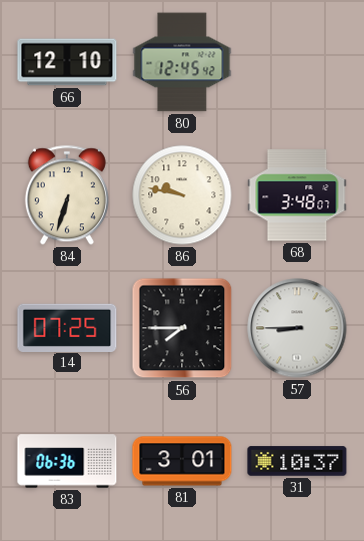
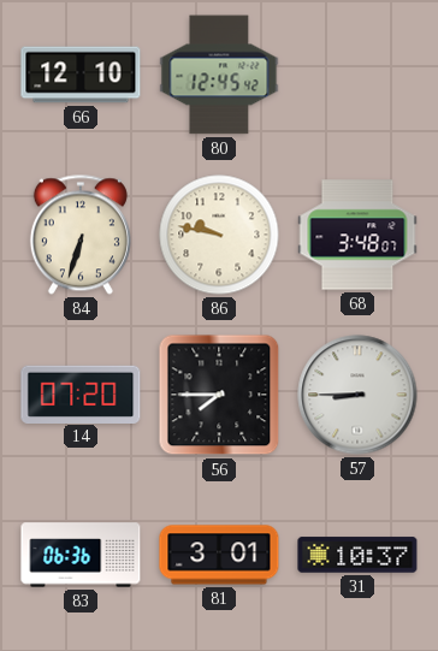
14: 07:25 -> 07:20
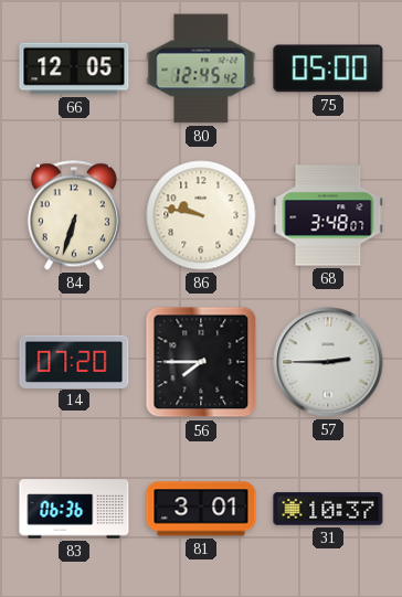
66: 12:10 -> 12:05
75: none -> 05:00
57: 8:45 -> 2:45
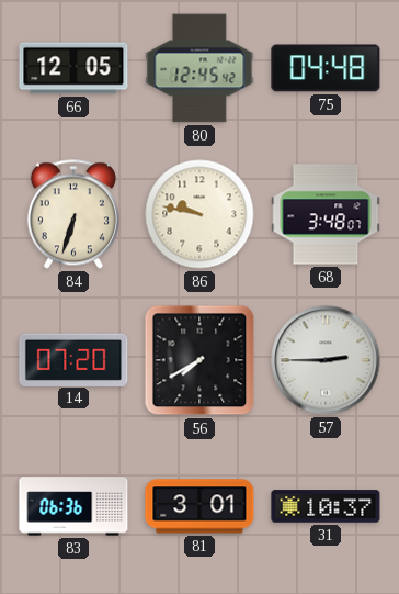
75: 05:00 -> 04:48
56: 7:45 -> 7:40
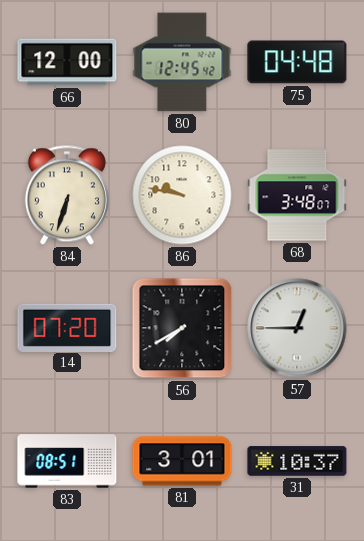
66: 12:05 -> 12:00
57: 2:45 -> 12:45
83: 06:36 -> 08:51
